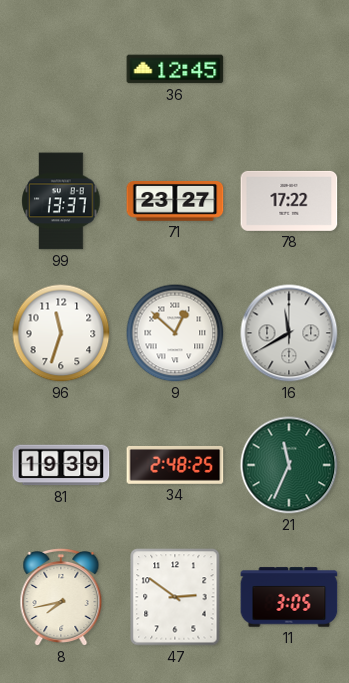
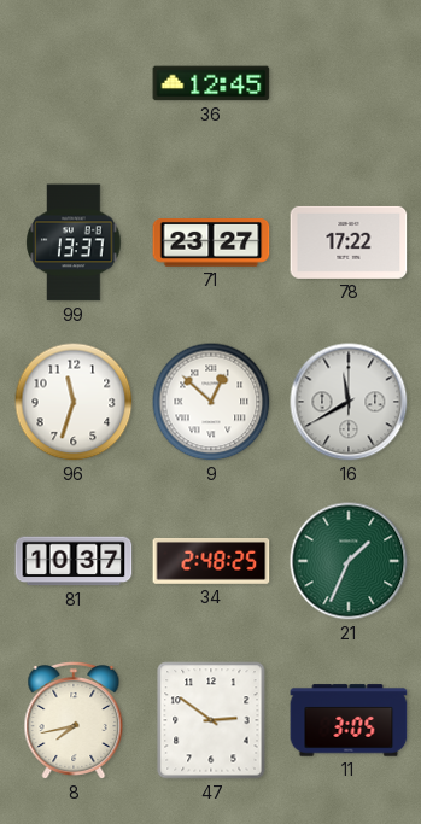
81: 19:39 -> 10:37
21: 11:34 -> 1:34
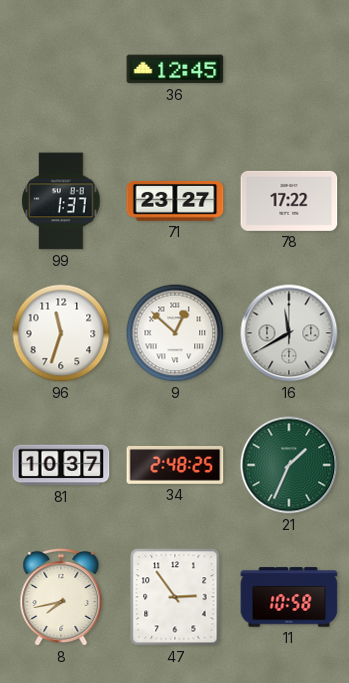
99: 13:37 -> 1:37
47: 2:51 -> 2:54
11: 3:05 -> 10:58
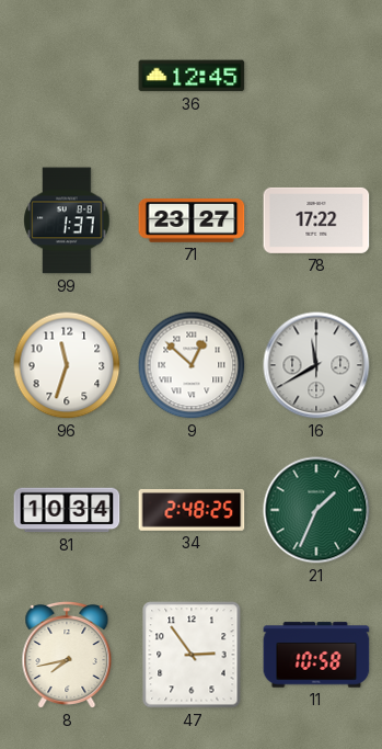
81: 10:37 -> 10:34
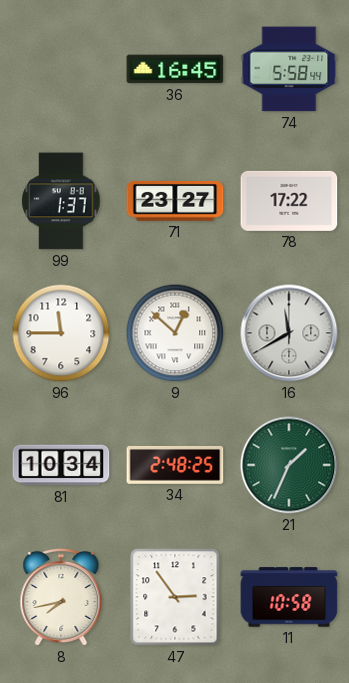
36: 12:45 -> 16:45
74: none -> 5:58
96: 11:33 -> 11:45
